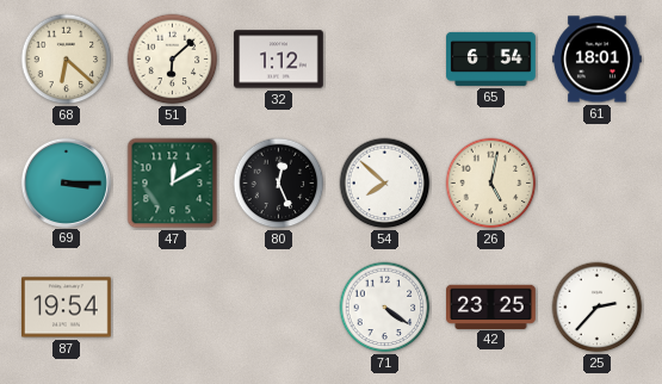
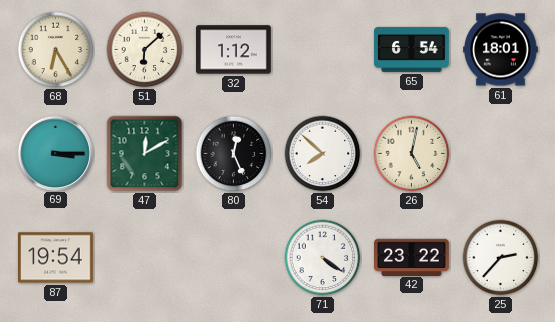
68: 6:22 -> 6:25
42: 23:25 -> 23:22
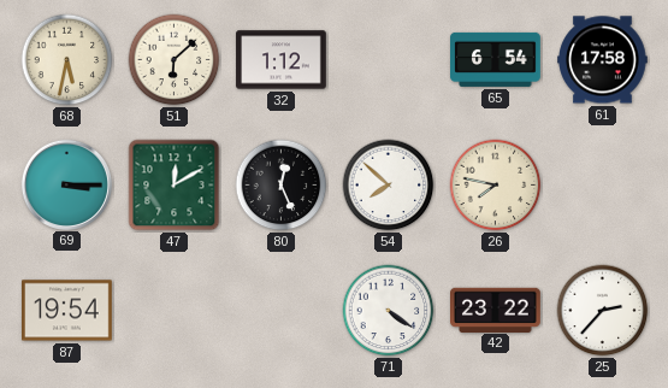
68: 6:25 -> 5:32
61: 18:01 -> 17:58
26: 5:02 -> 7:47
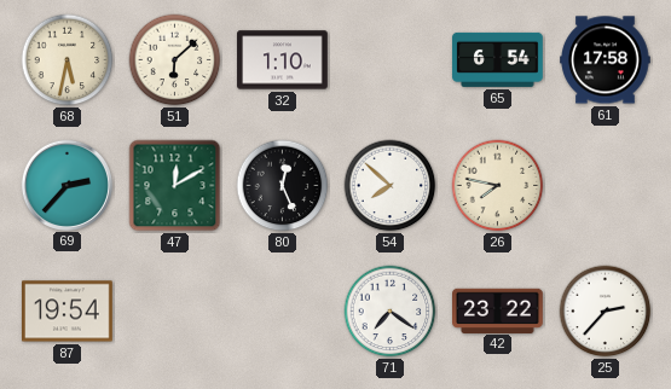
32: 1:12 -> 1:10
69: 3:15 -> 2:37
71: 4:21 -> 7:21
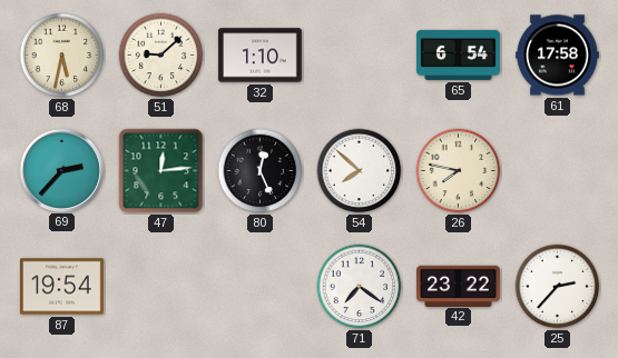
51: 6:08 -> 9:08
47: 12:10 -> 12:14
